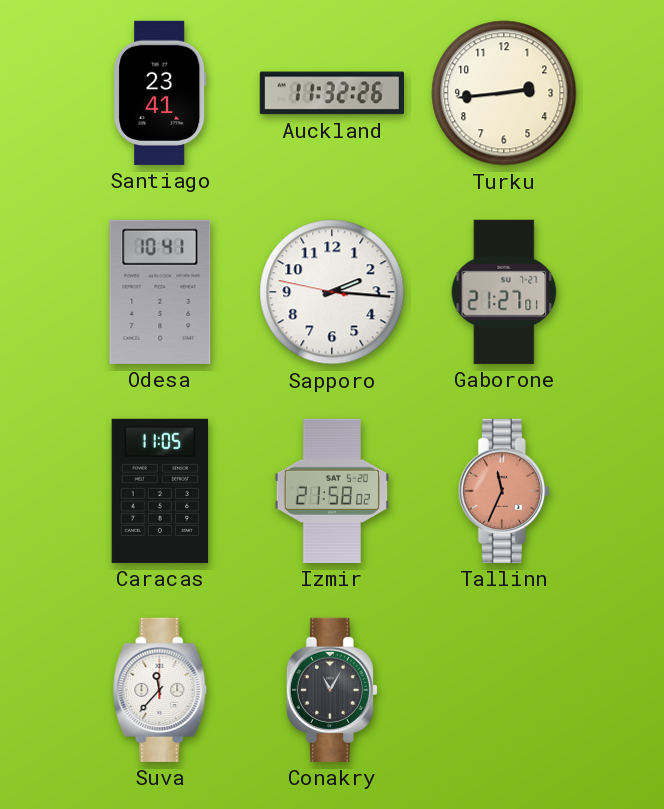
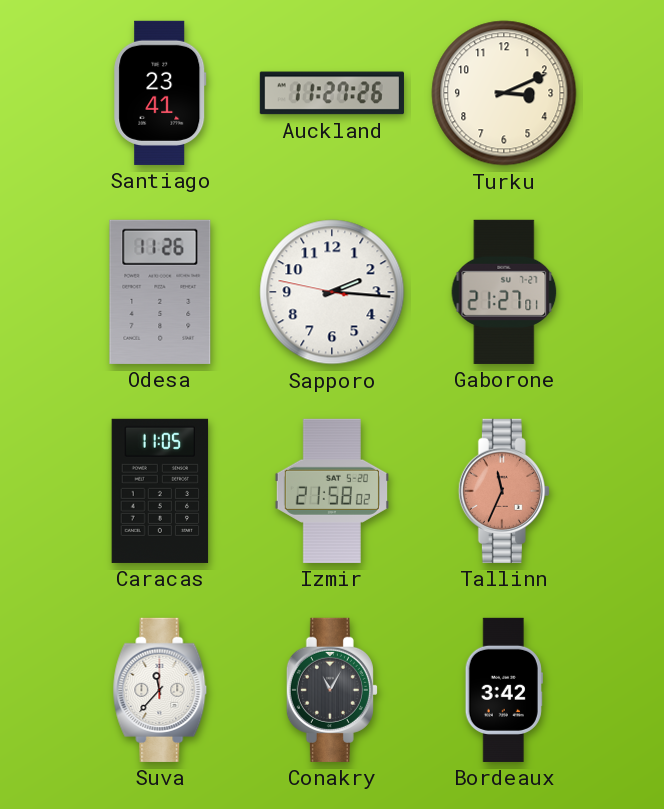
Auckland: 11:32 -> 11:27
Turku: 2:44 -> 3:11
Odesa: 10:41 -> 11:26
Bordeaux: none -> 3:42
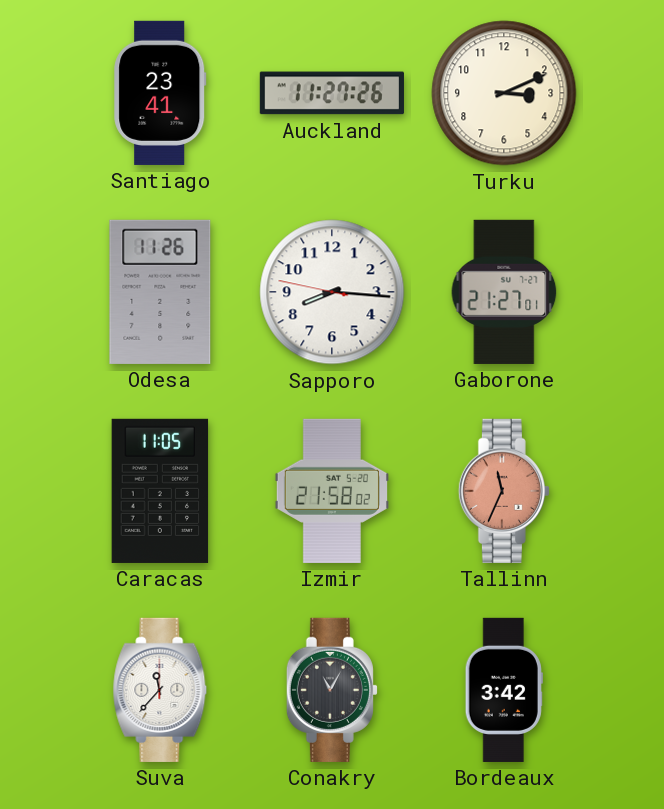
Sapporo: 2:15 -> 8:15
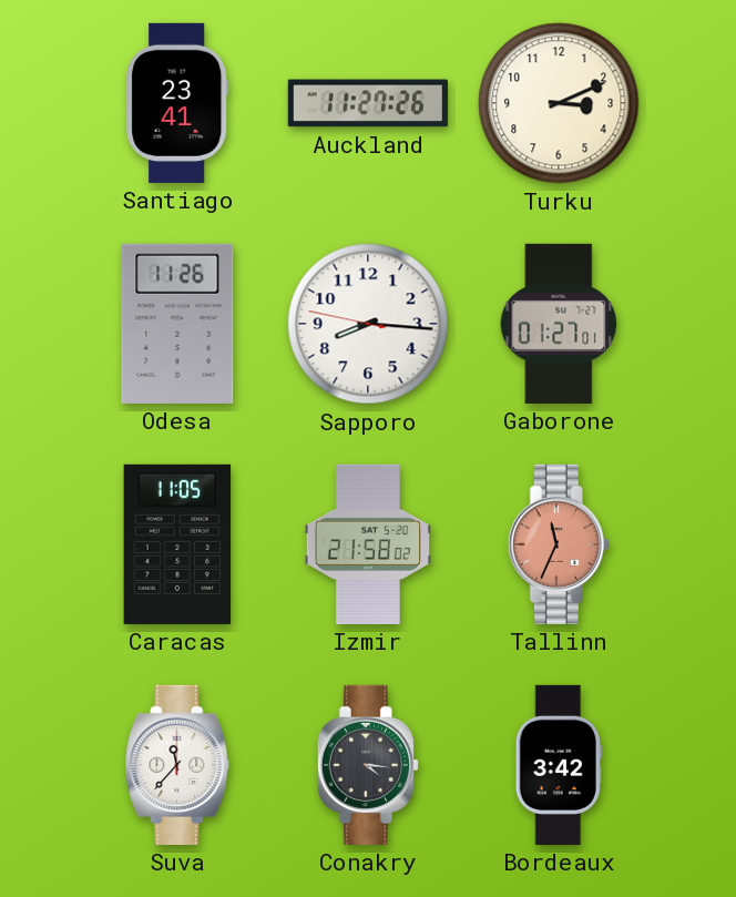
Gaborone: 21:27 -> 01:27
Conakry: 11:05 -> 4:16
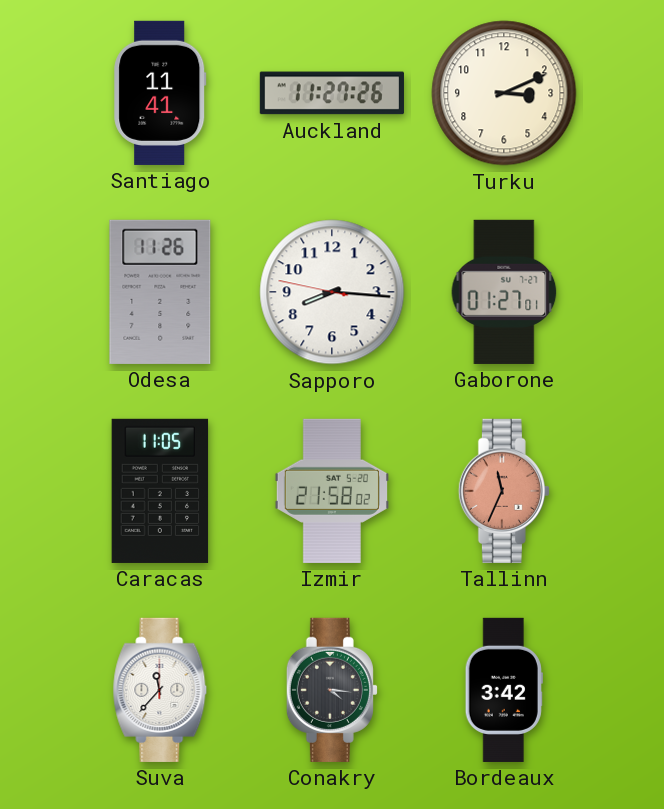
Santiago: 23:41 -> 11:41
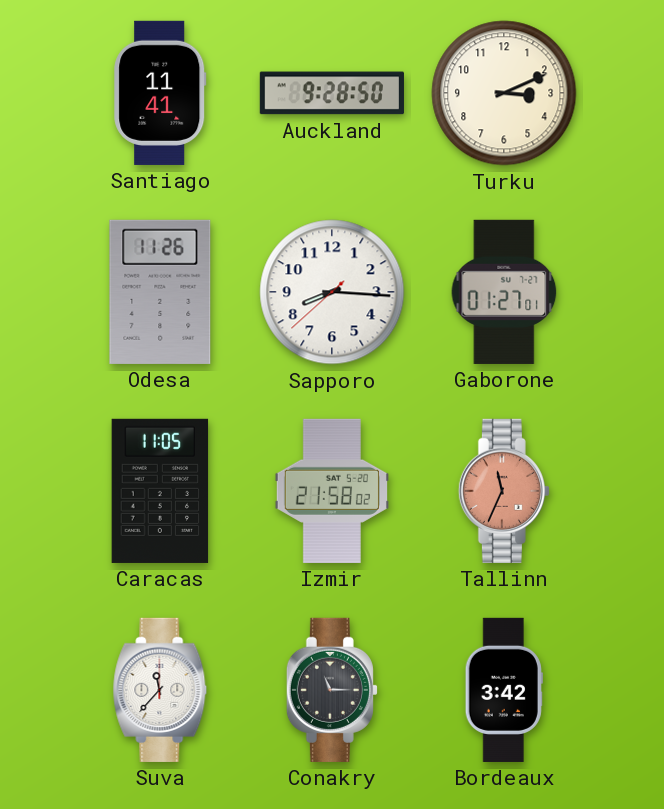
Auckland: 11:27 -> 9:28
Sapporo: 8:15:47 -> 8:15:38
Conakry: 4:16 -> 11:15
